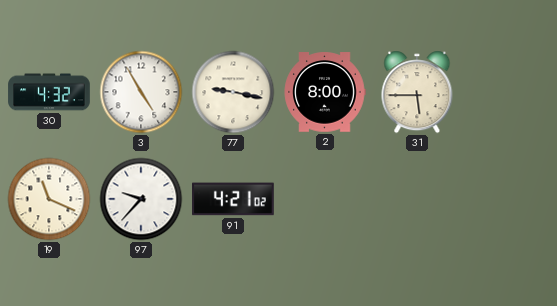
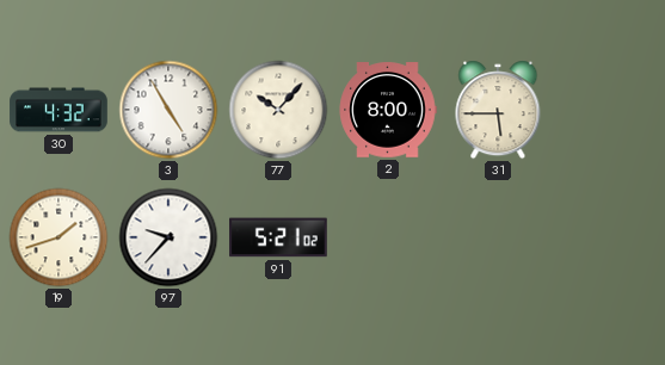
77: 9:17 -> 10:07
19: 11:19 -> 1:42
91: 4:21 -> 5:21
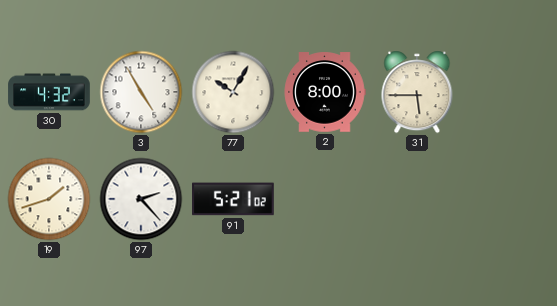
77: 10:07 -> 10:05
97: 9:37 -> 2:23
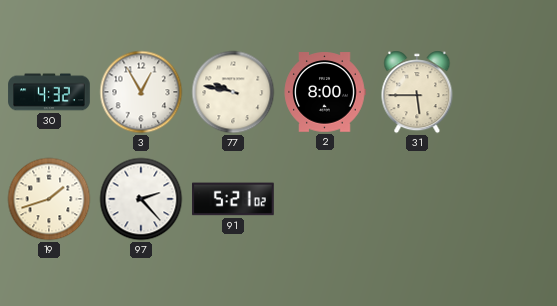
3: 4:55 -> 12:55
77: 10:05 -> 9:47
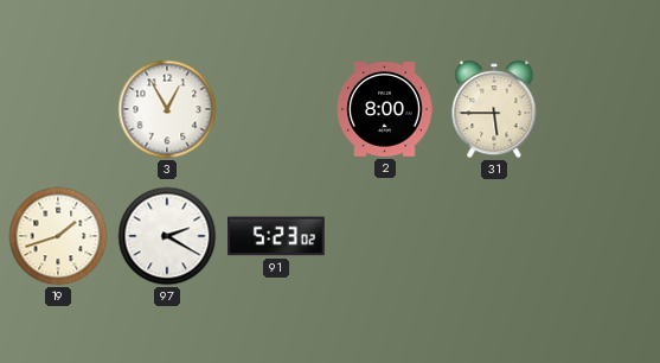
30: 4:32 -> none
77: 9:47 -> none
97: 2:23 -> 2:20
91: 5:21 -> 5:23
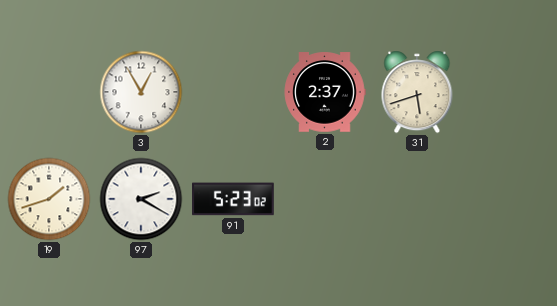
2: 8:00 -> 2:37
31: 5:45 -> 5:42
